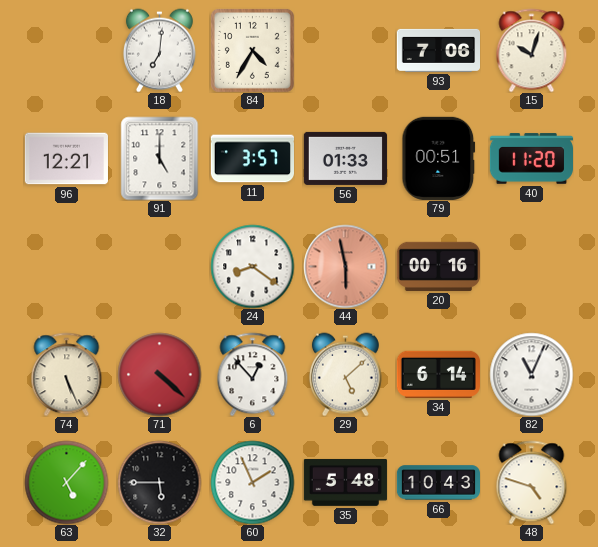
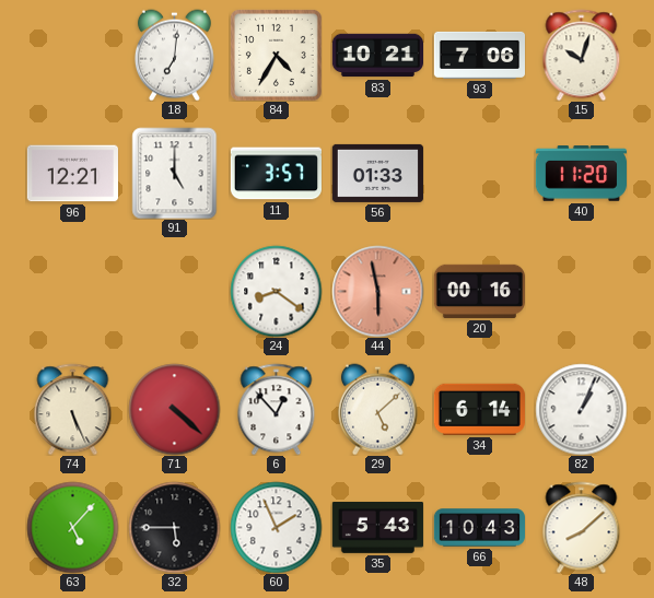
83: none -> 10:21
79: 00:51 -> none
82: 11:04 -> 1:04
35: 5:48 -> 5:43
48: 4:48 -> 8:08
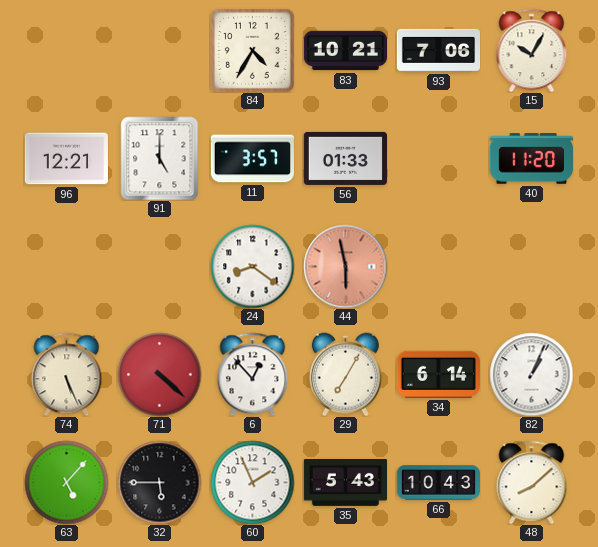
18: 7:01 -> none
15: 10:03 -> 10:05
20: 00:16 -> none
29: 5:08 -> 7:05
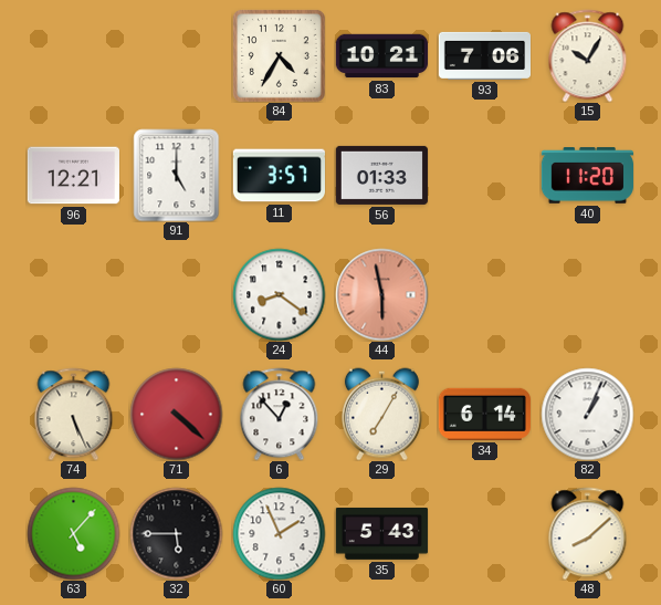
66: 10:43 -> none
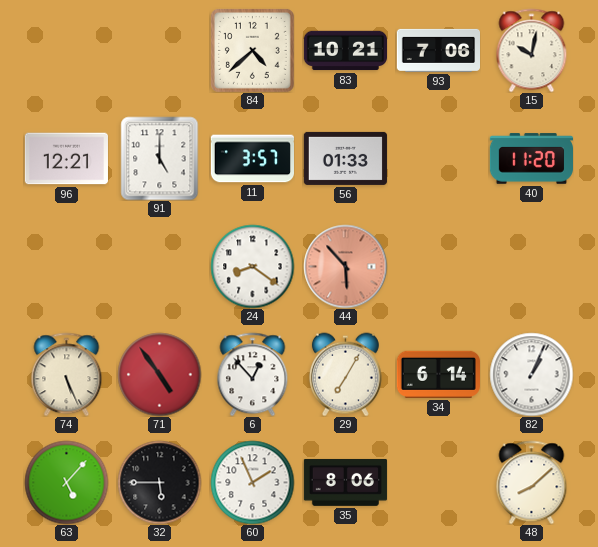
84: 4:35 -> 4:38
15: 10:05 -> 10:02
44: 5:58 -> 5:53
71: 4:22 -> 4:54
35: 5:43 -> 8:06
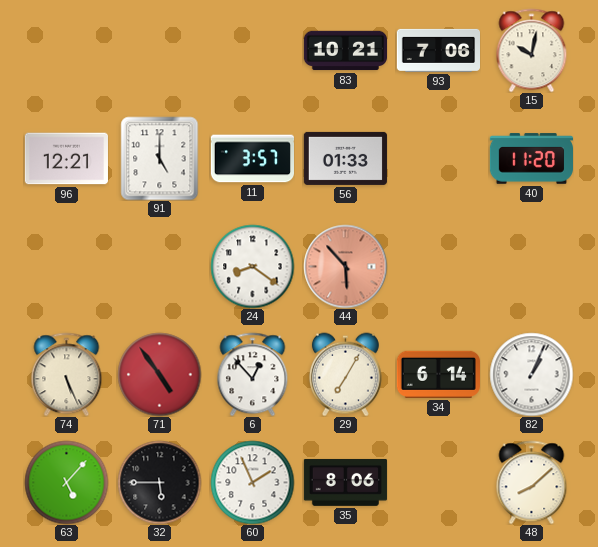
84: 4:38 -> none
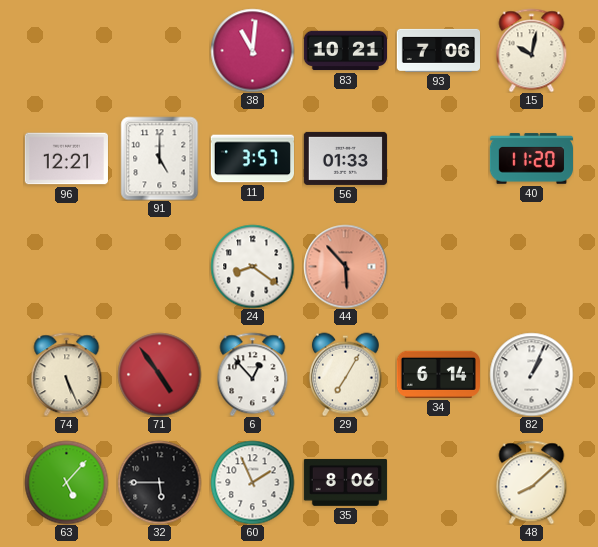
38: none -> 11:01
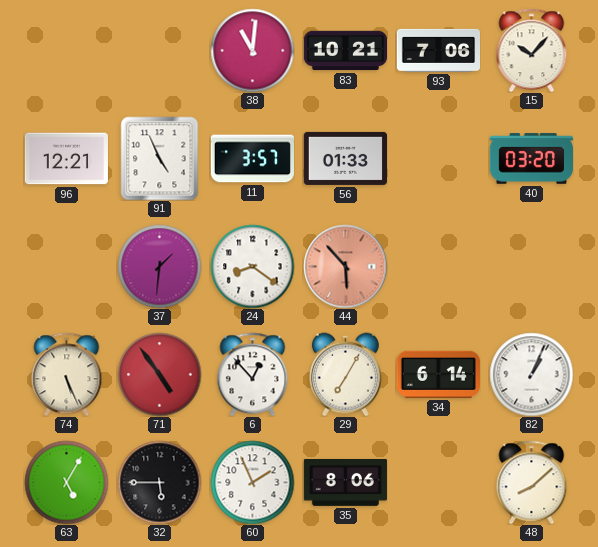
15: 10:02 -> 10:07
91: 5:00 -> 4:56
40: 11:20 -> 03:20
37: none -> 1:31
63: 5:07 -> 5:05
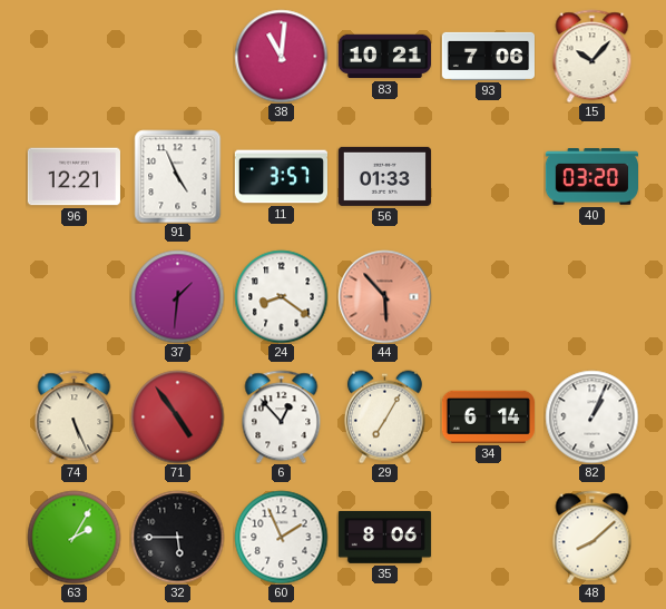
63: 5:05 -> 2:05
